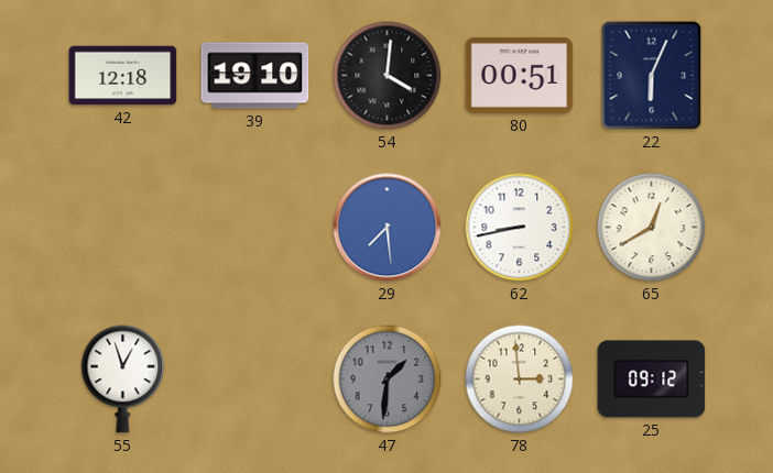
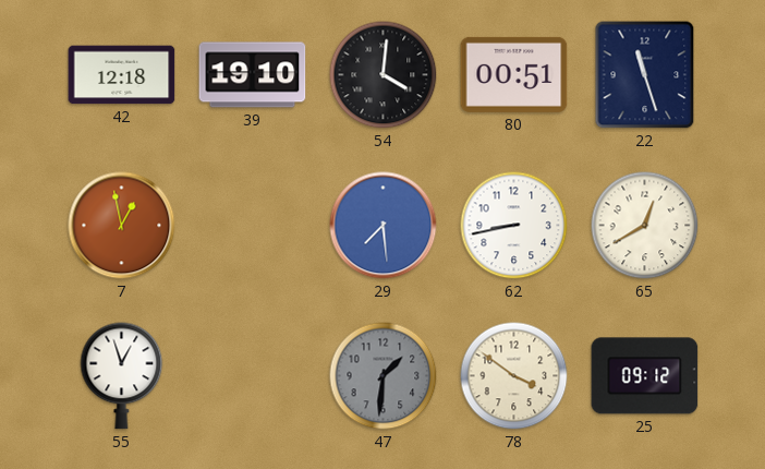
22: 6:04 -> 11:27
7: none -> 12:58
78: 2:59 -> 3:51
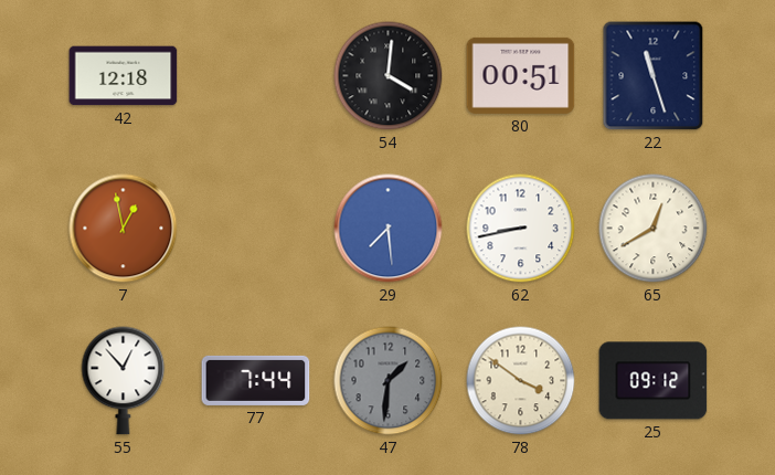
39: 19:10 -> none
55: 12:57 -> 12:53
77: none -> 7:44
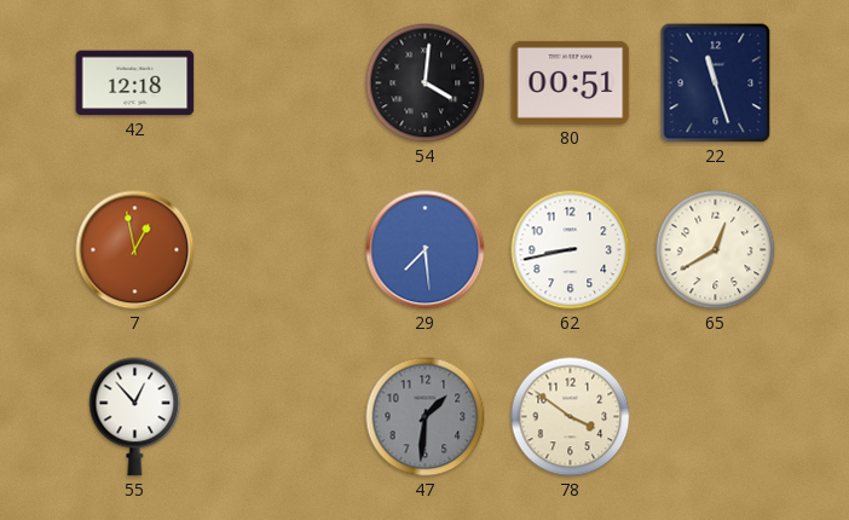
77: 7:44 -> none
25: 09:12 -> none
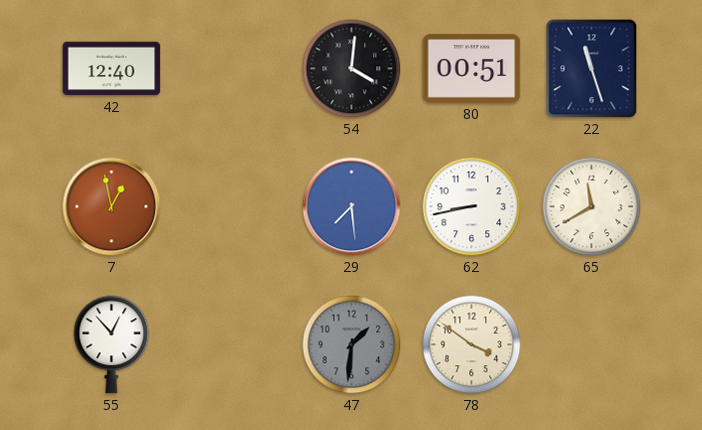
42: 12:18 -> 12:40
65: 12:40 -> 11:40
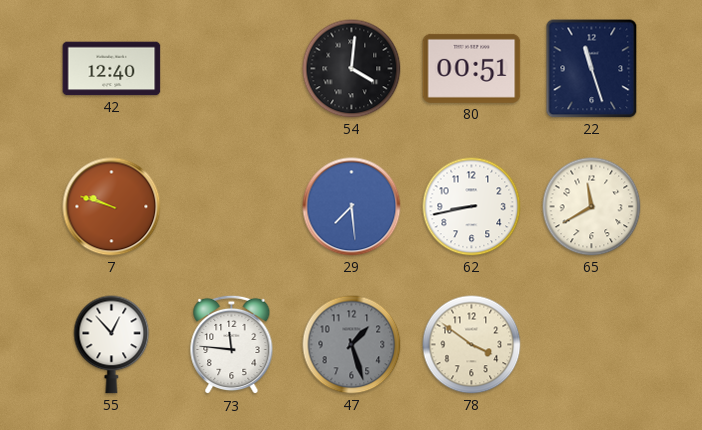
7: 12:58 -> 9:48
73: none -> 11:46
47: 1:31 -> 1:27
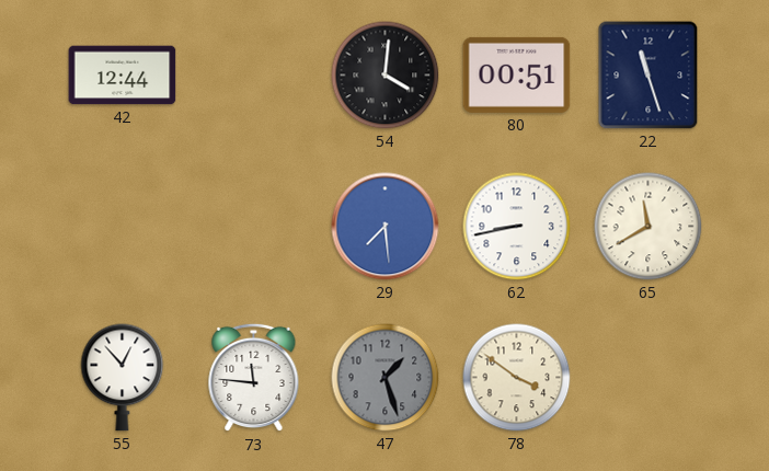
42: 12:40 -> 12:44
7: 9:48 -> none
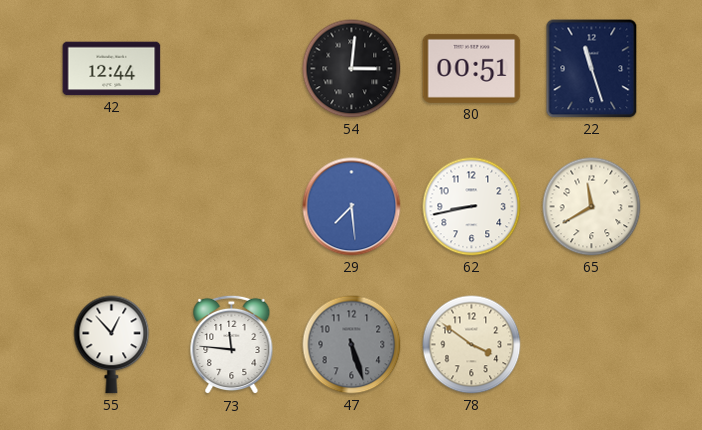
54: 4:01 -> 3:01
47: 1:27 -> 5:27
